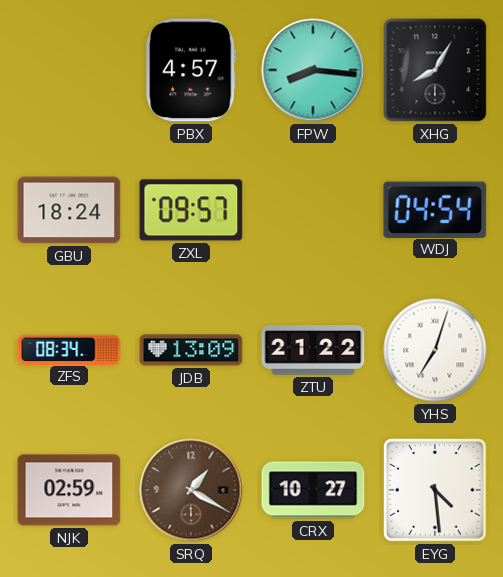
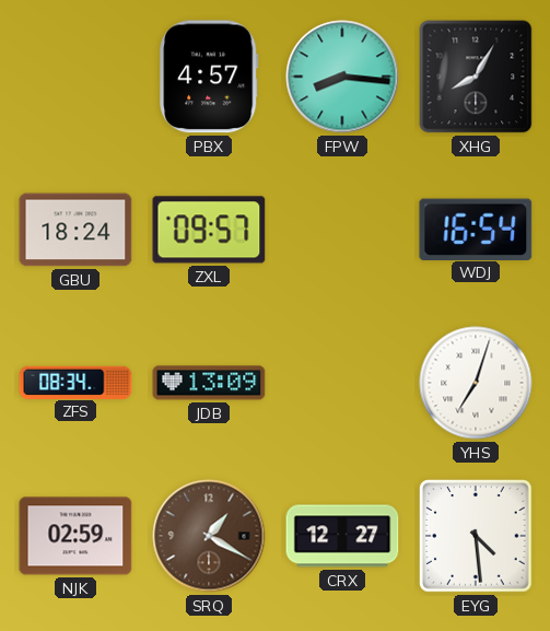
WDJ: 04:54 -> 16:54
ZTU: 21:22 -> none
CRX: 10:27 -> 12:27
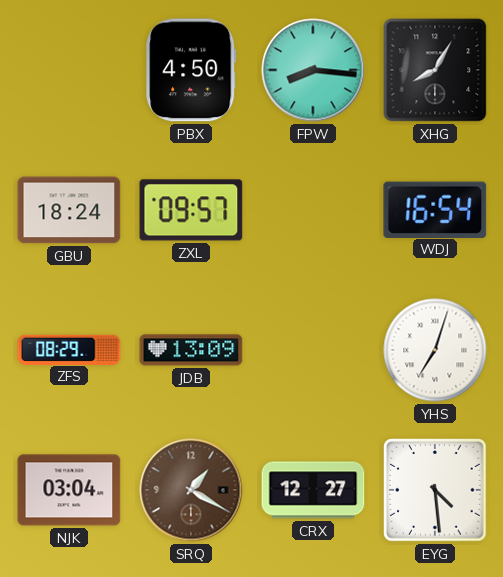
PBX: 4:57 -> 4:50
ZFS: 08:34 -> 08:29
NJK: 02:59 -> 03:04
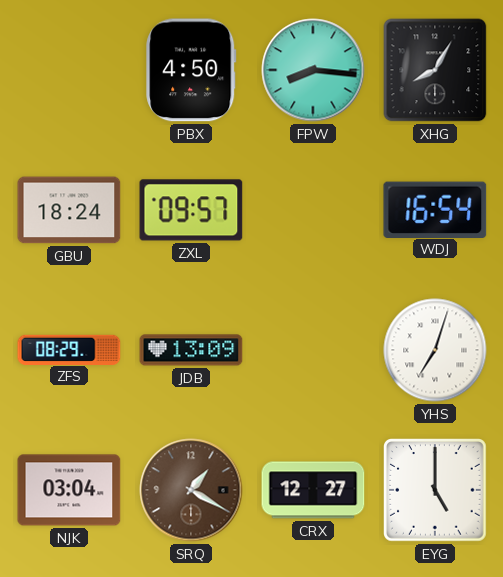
EYG: 4:29 -> 5:00
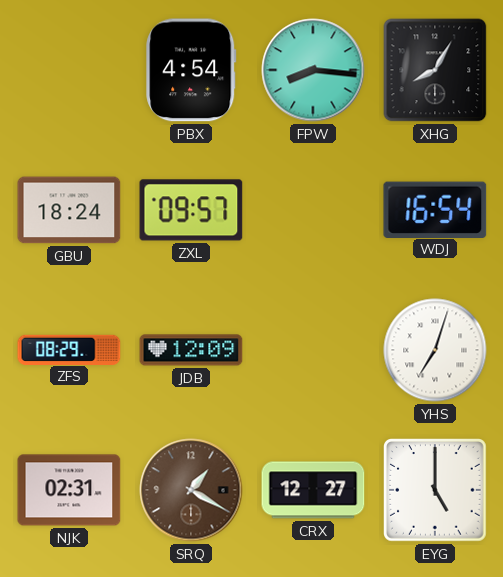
PBX: 4:50 -> 4:54
JDB: 13:09 -> 12:09
NJK: 03:04 -> 02:31
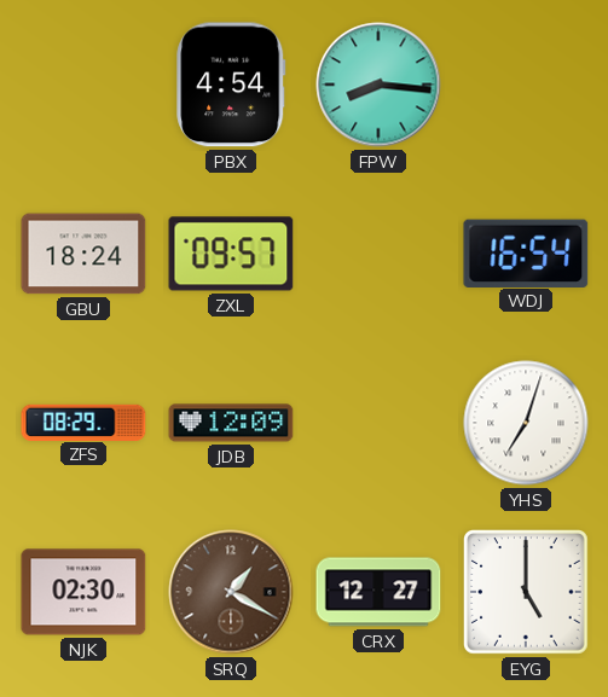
XHG: 8:05 -> none
NJK: 02:31 -> 02:30
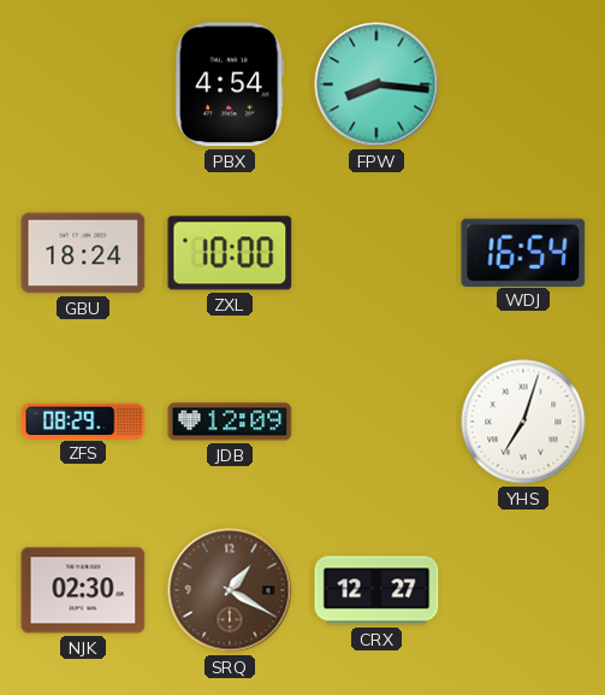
ZXL: 09:57 -> 10:00
EYG: 5:00 -> none
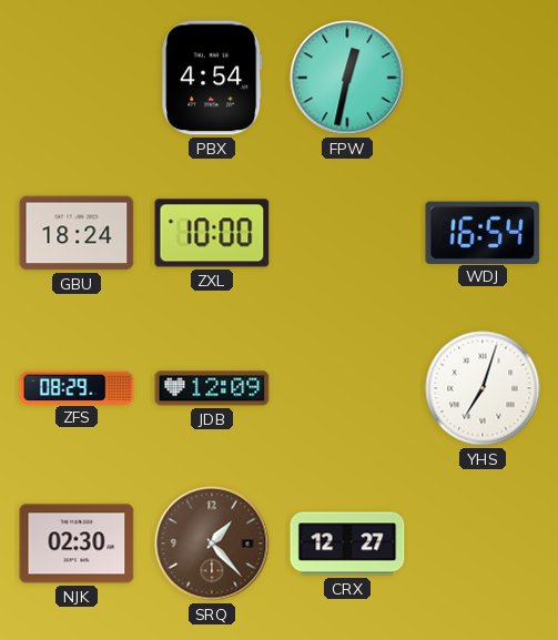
FPW: 8:16 -> 12:32
SRQ: 1:20 -> 1:23
